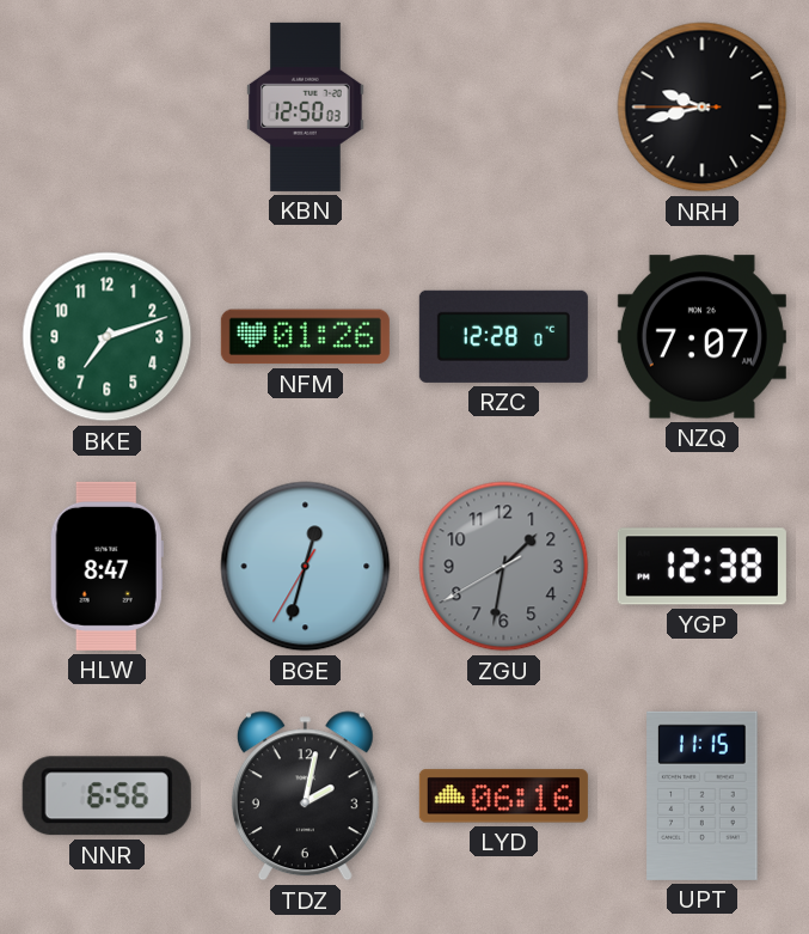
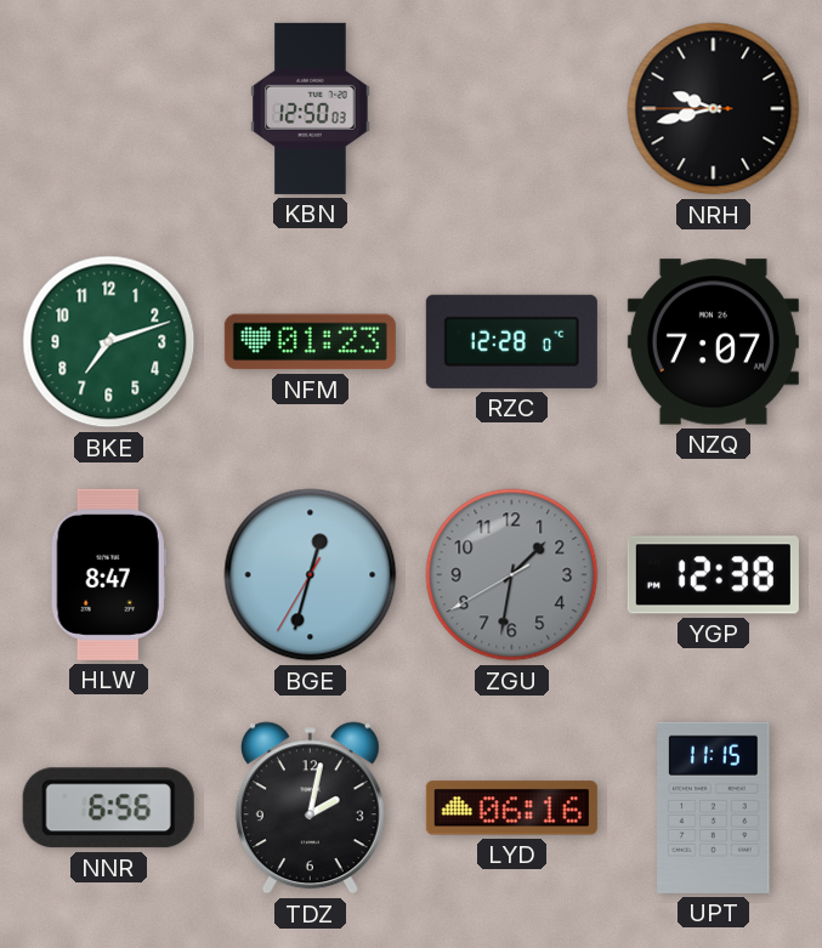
NFM: 01:26 -> 01:23
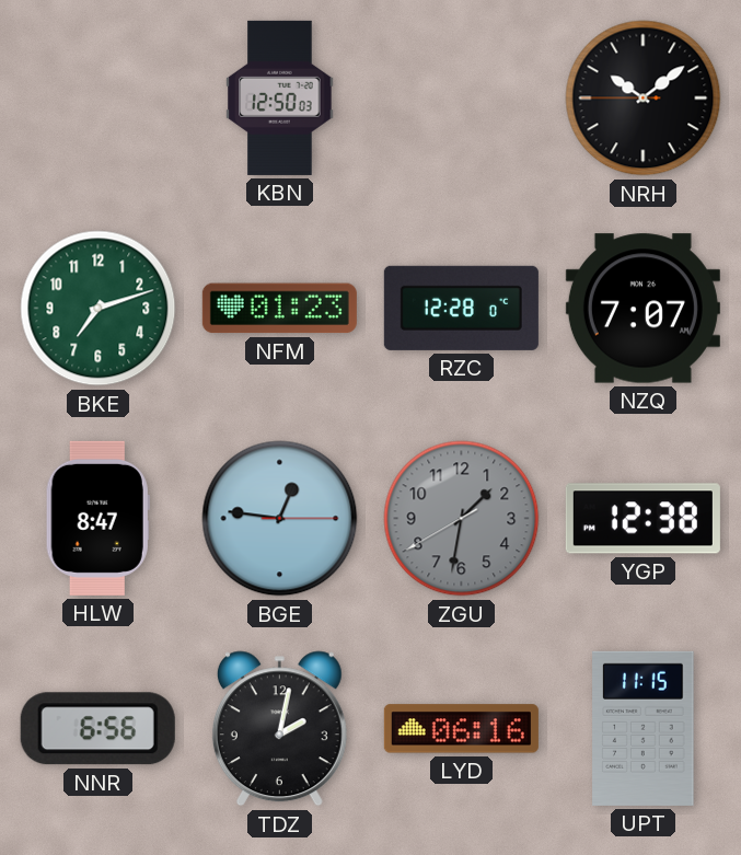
NRH: 9:42 -> 10:08
BGE: 12:32 -> 12:46
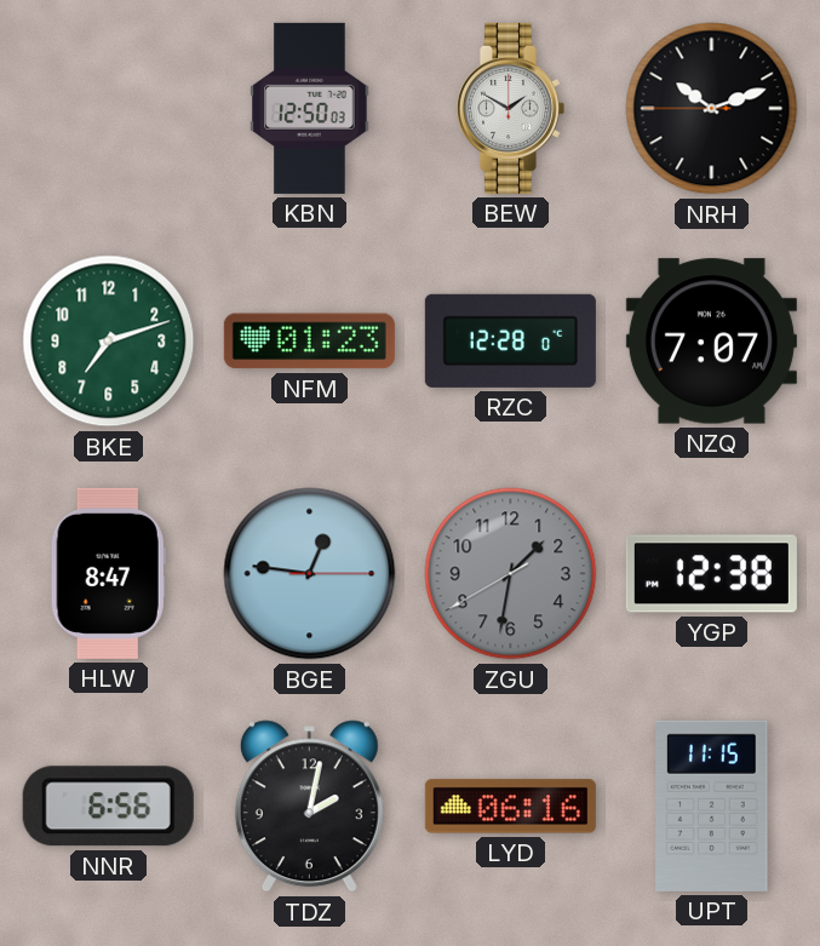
BEW: none -> 1:50
NRH: 10:08 -> 10:11
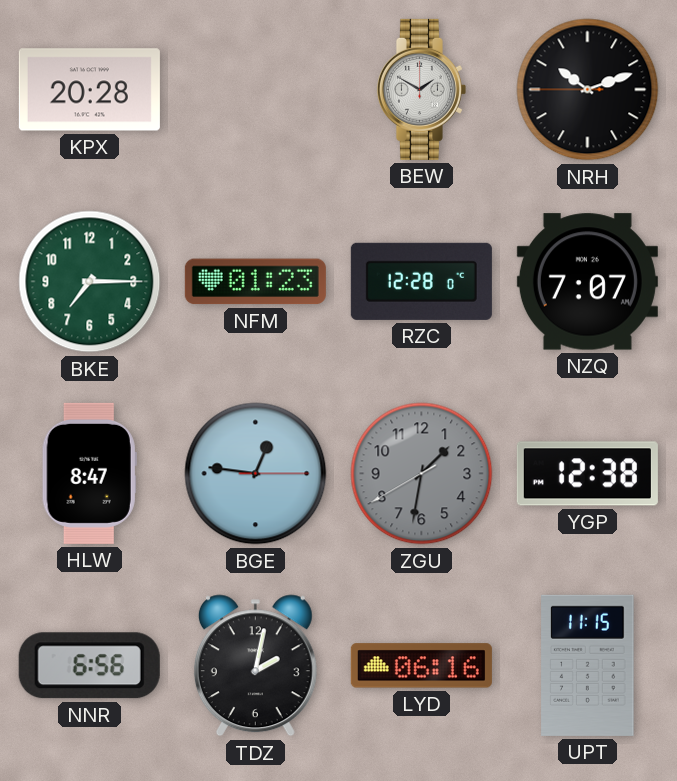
KPX: none -> 20:28
KBN: 12:50 -> none
BKE: 7:12 -> 7:15
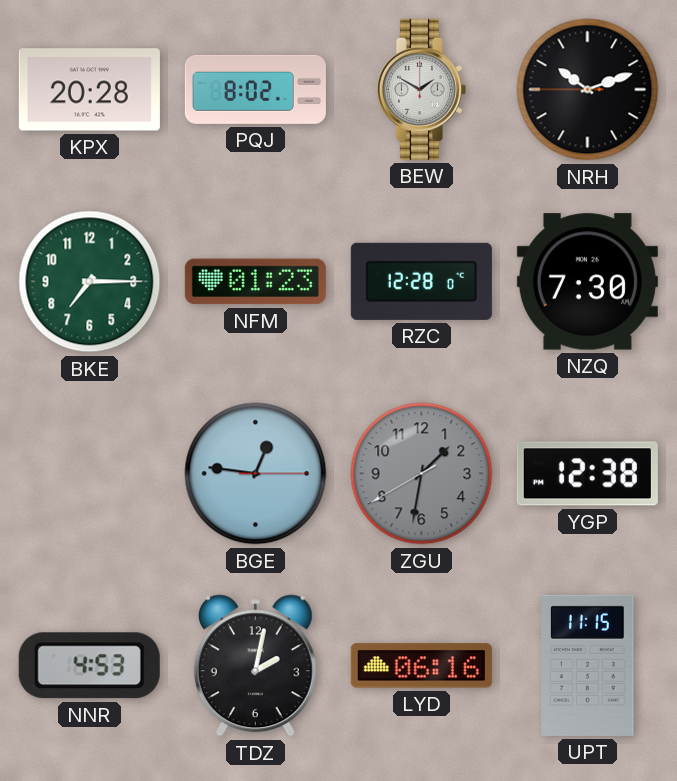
PQJ: none -> 8:02
NZQ: 7:07 -> 7:30
HLW: 8:47 -> none
NNR: 6:56 -> 4:53
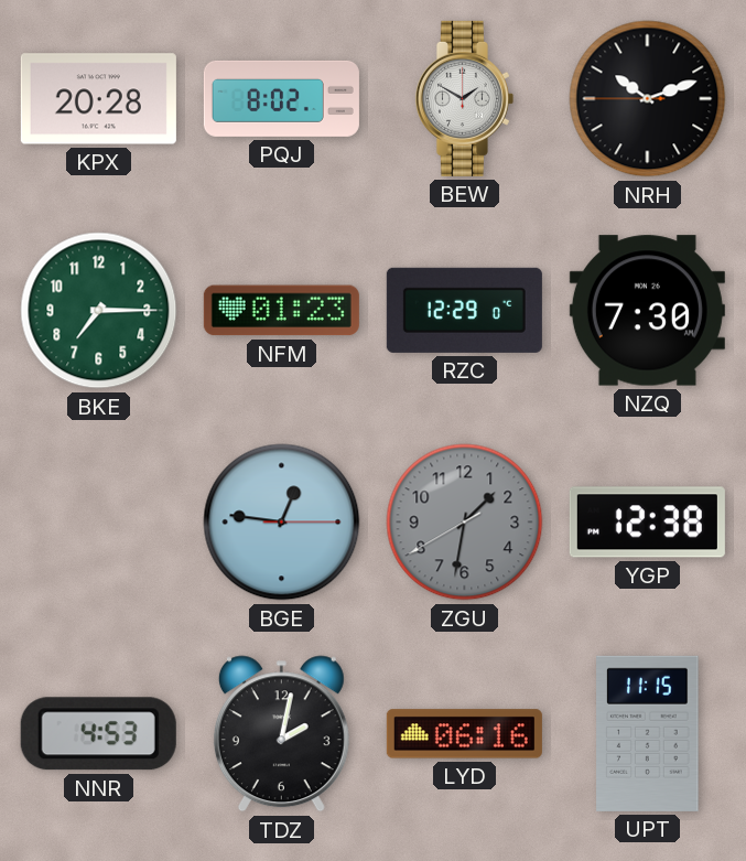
RZC: 12:28 -> 12:29
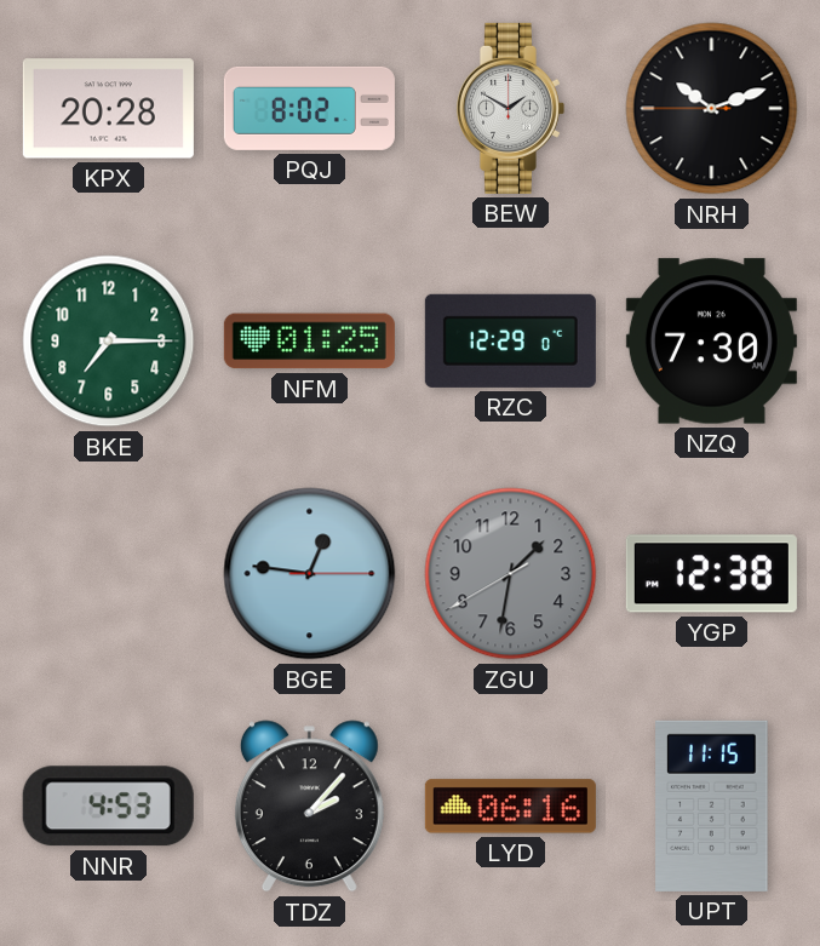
NFM: 01:23 -> 01:25
TDZ: 2:02 -> 2:07
